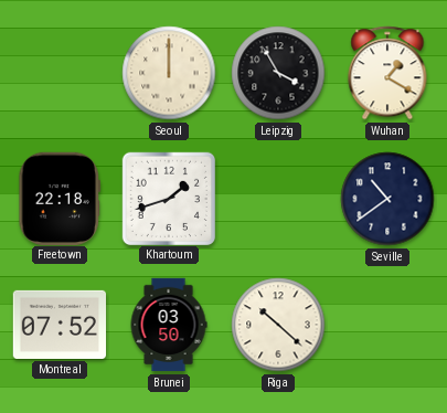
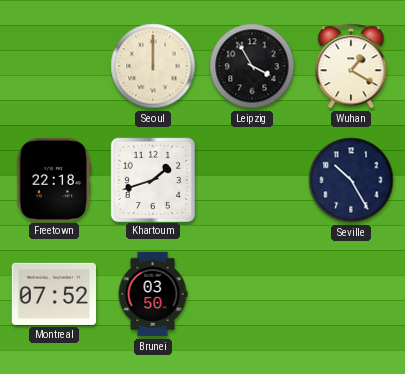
Seville: 10:39 -> 10:25
Riga: 10:22 -> none
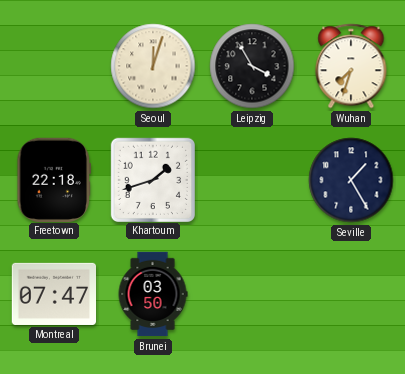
Seoul: 12:00 -> 12:03
Wuhan: 1:20 -> 7:33
Seville: 10:25 -> 1:25
Montreal: 07:52 -> 07:47
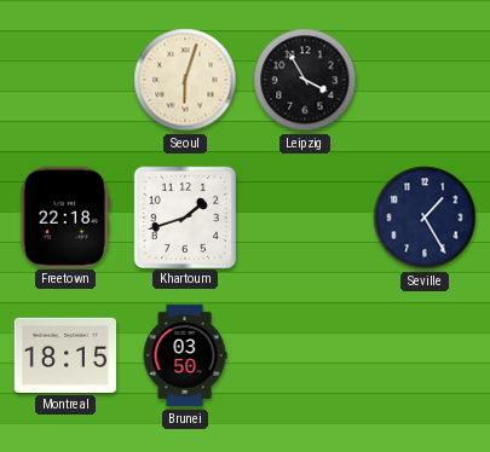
Seoul: 12:03 -> 6:03
Wuhan: 7:33 -> none
Montreal: 07:47 -> 18:15
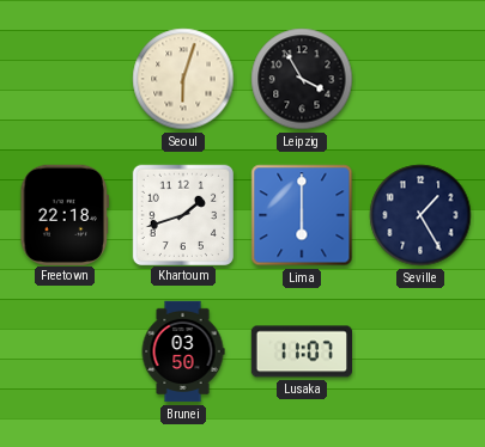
Lima: none -> 6:00
Montreal: 18:15 -> none
Lusaka: none -> 11:07
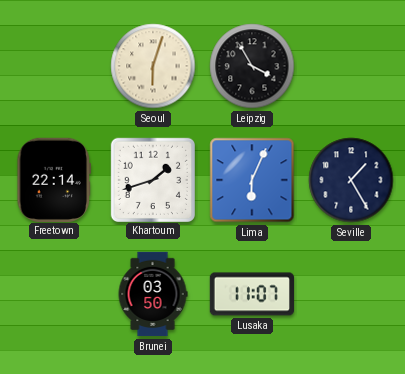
Freetown: 22:18 -> 22:14
Lima: 6:00 -> 6:04
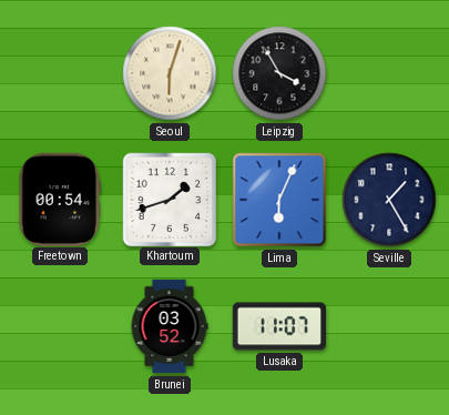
Freetown: 22:14 -> 00:54
Brunei: 03:50 -> 03:52
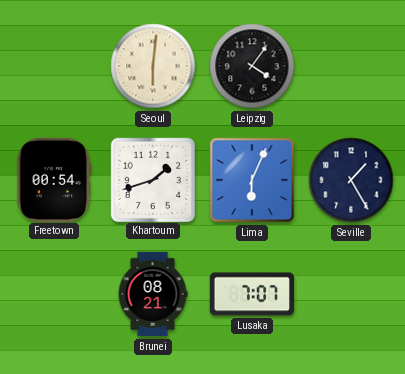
Seoul: 6:03 -> 6:01
Leipzig: 3:55 -> 4:06
Brunei: 03:52 -> 08:21
Lusaka: 11:07 -> 7:07
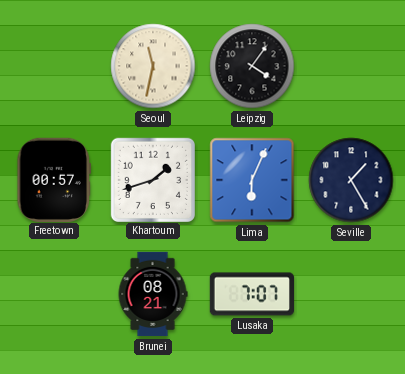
Seoul: 6:01 -> 11:32
Freetown: 00:54 -> 00:57
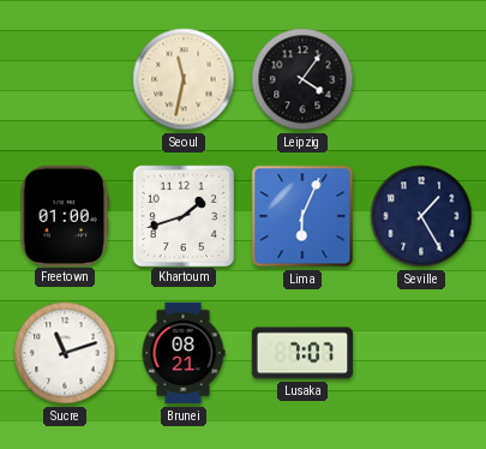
Freetown: 00:57 -> 01:00
Sucre: none -> 11:12
